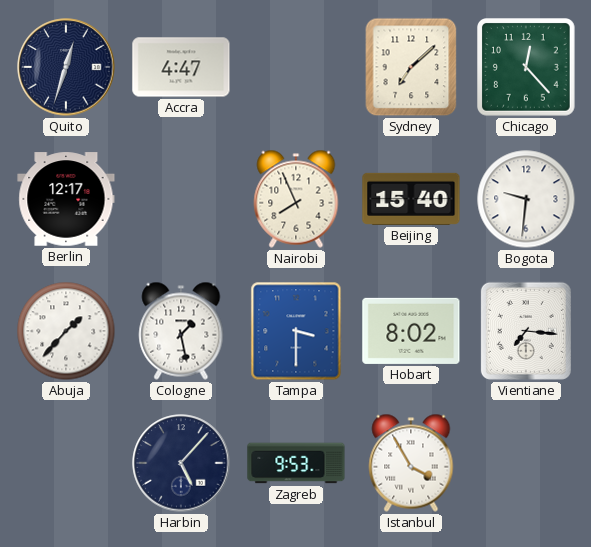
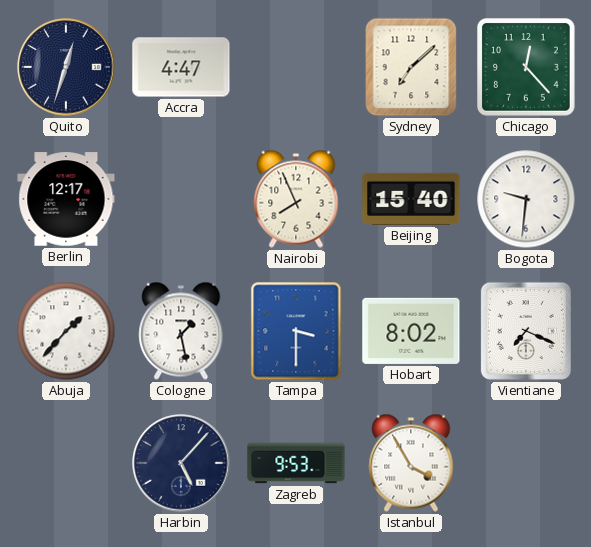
Vientiane: 7:16 -> 7:19
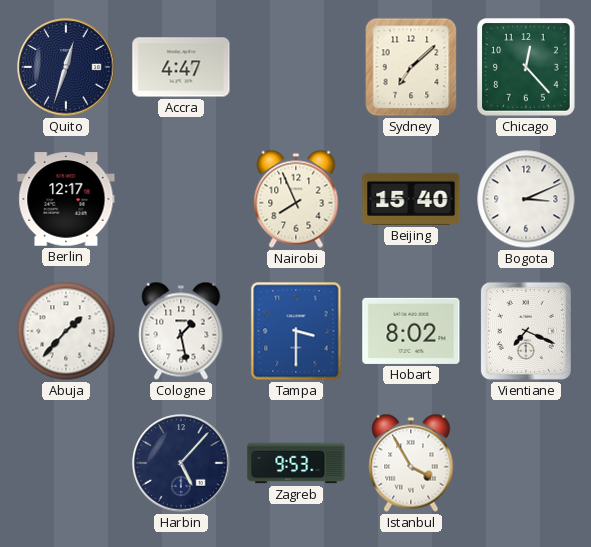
Bogota: 9:31 -> 3:11
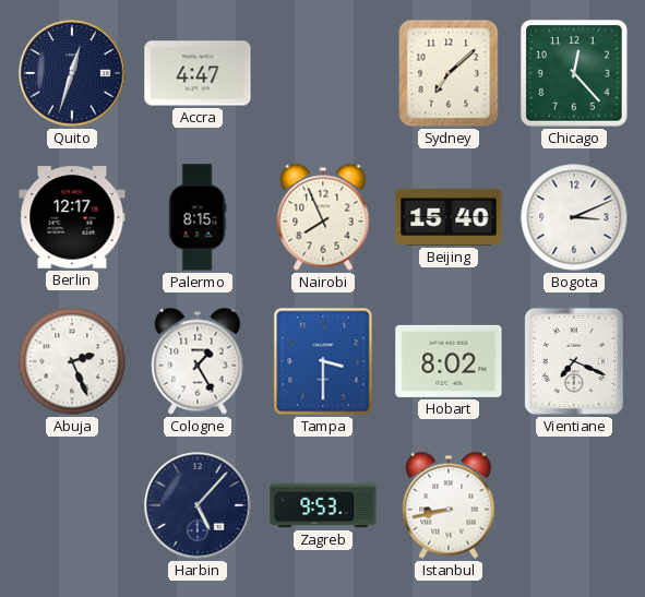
Palermo: none -> 8:15
Abuja: 1:37 -> 2:26
Cologne: 1:28 -> 1:25
Istanbul: 3:55 -> 8:43
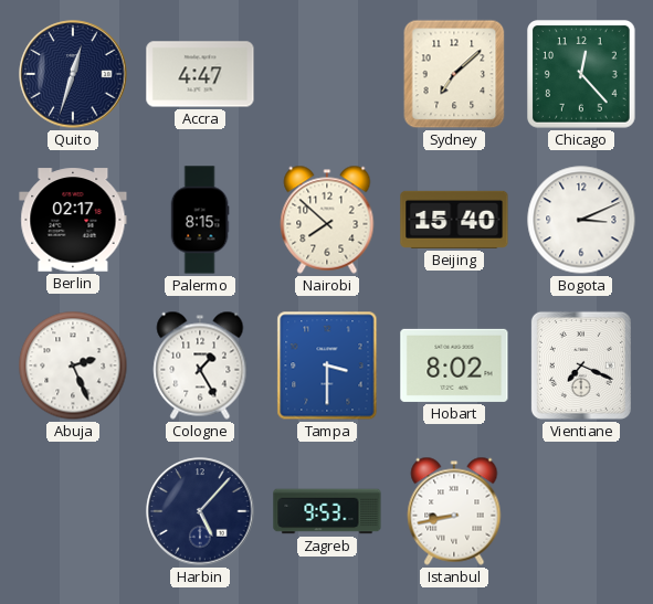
Berlin: 12:17 -> 02:17
Nairobi: 7:56 -> 7:52
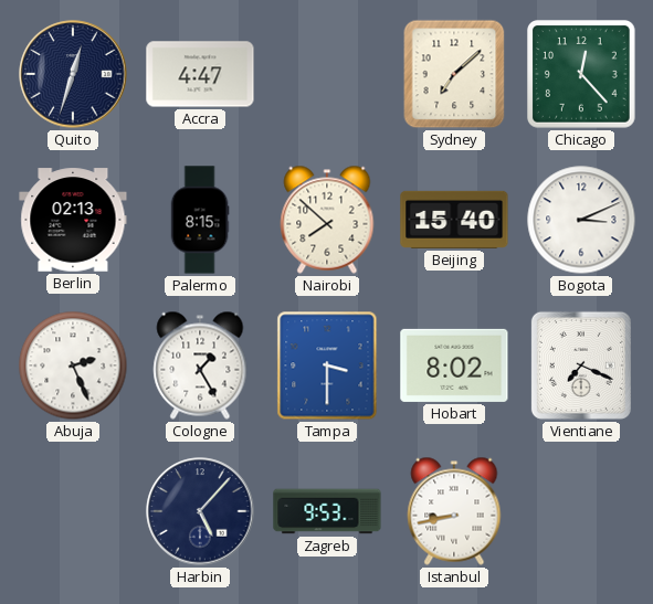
Berlin: 02:17 -> 02:13
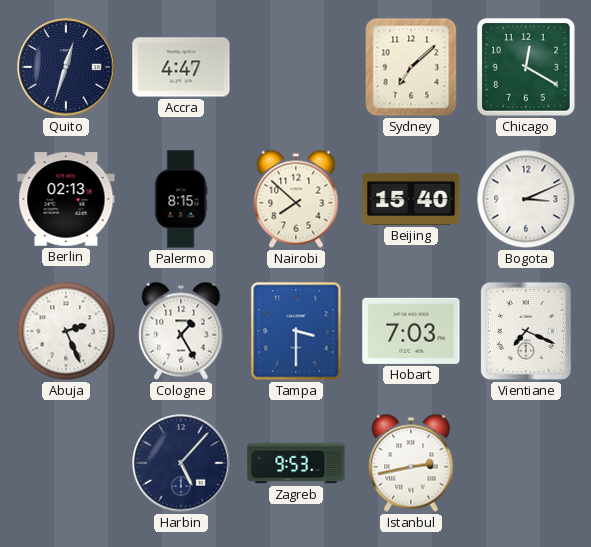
Chicago: 12:23 -> 12:20
Hobart: 8:02 -> 7:03
Istanbul: 8:43 -> 2:43
